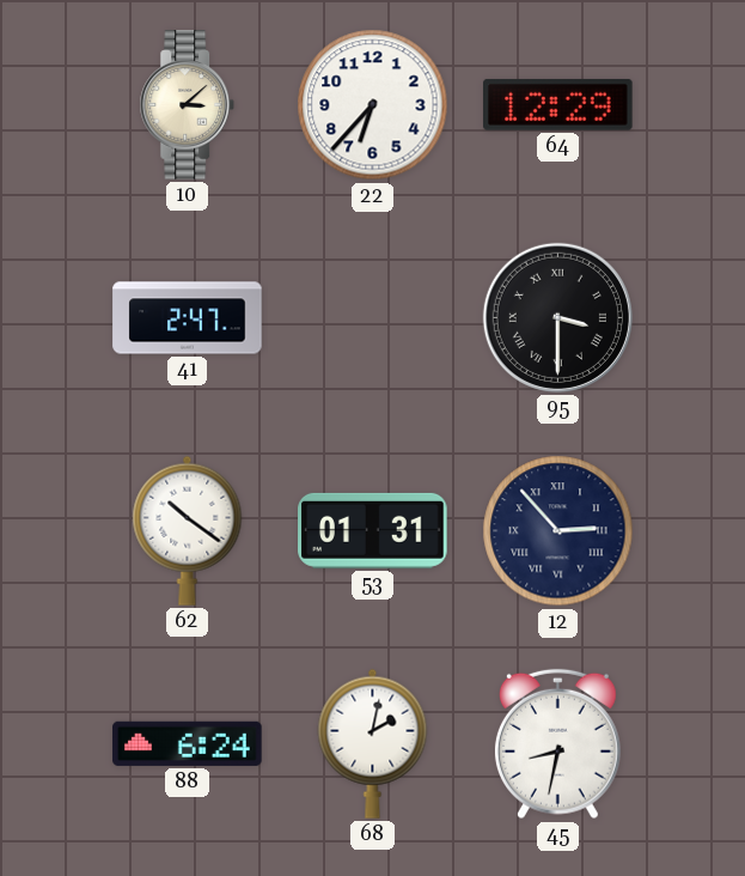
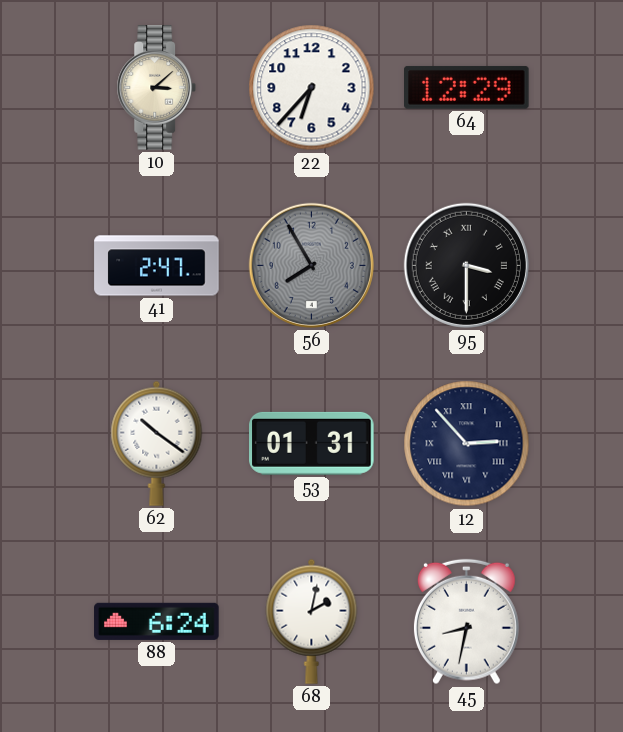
56: none -> 7:55
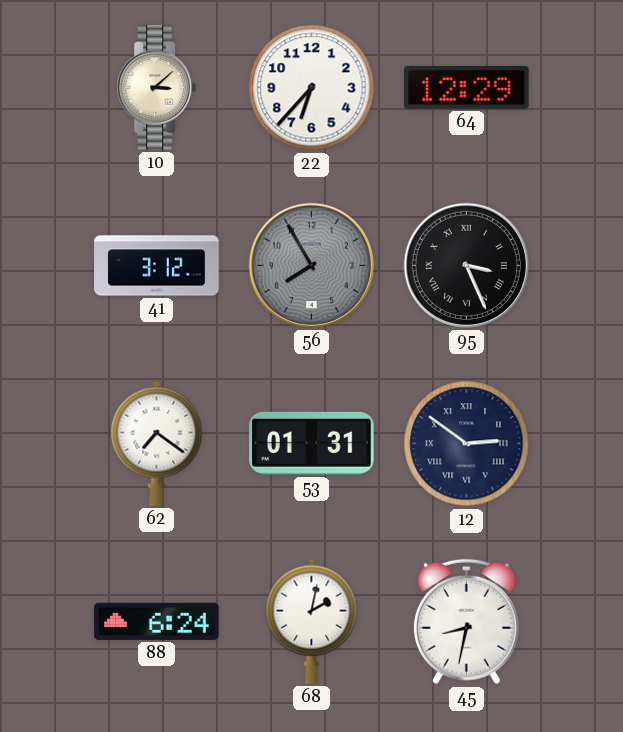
41: 2:47 -> 3:12
95: 3:30 -> 3:26
62: 10:21 -> 7:21
12: 2:53 -> 2:51
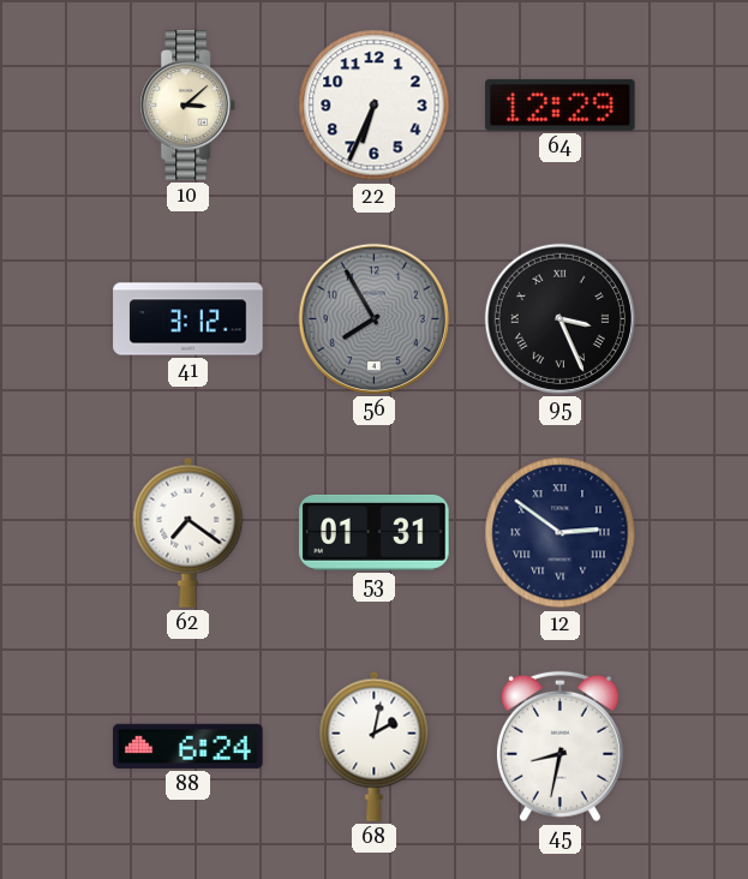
22: 6:37 -> 6:34
